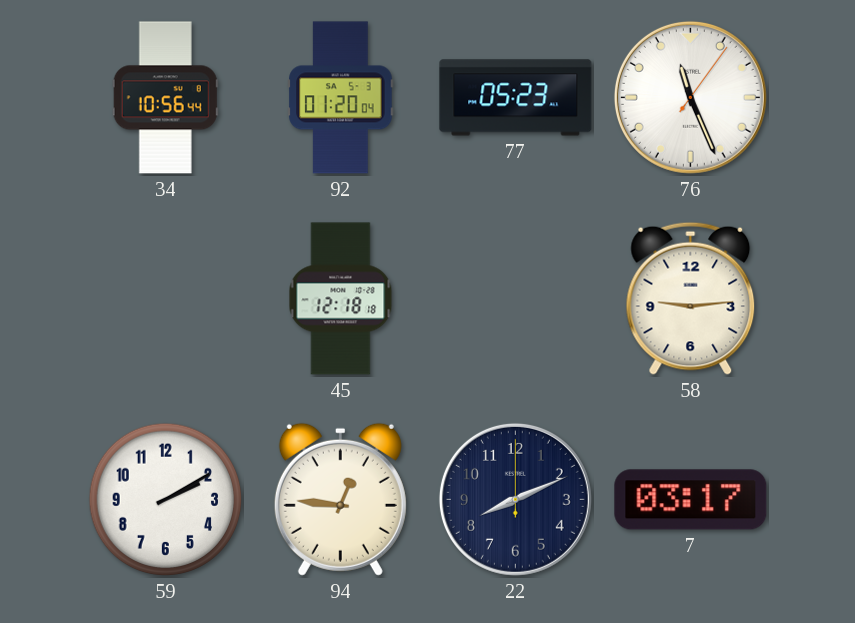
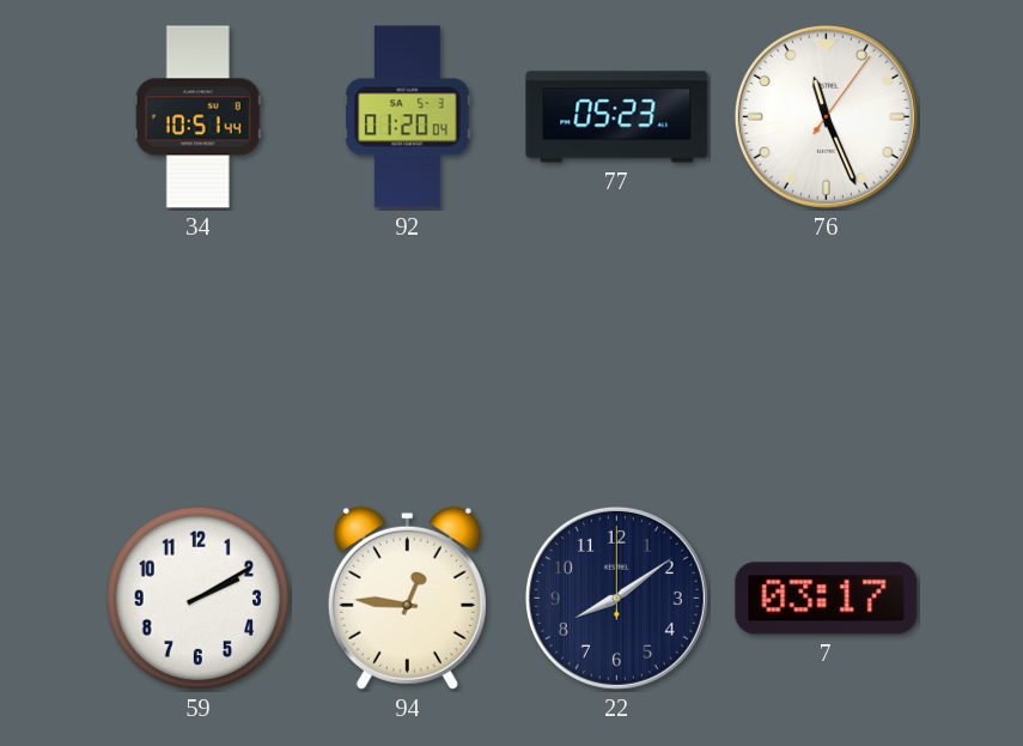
34: 10:56 -> 10:51
45: 12:18 -> none
58: 9:14 -> none
22: 8:11 -> 8:09
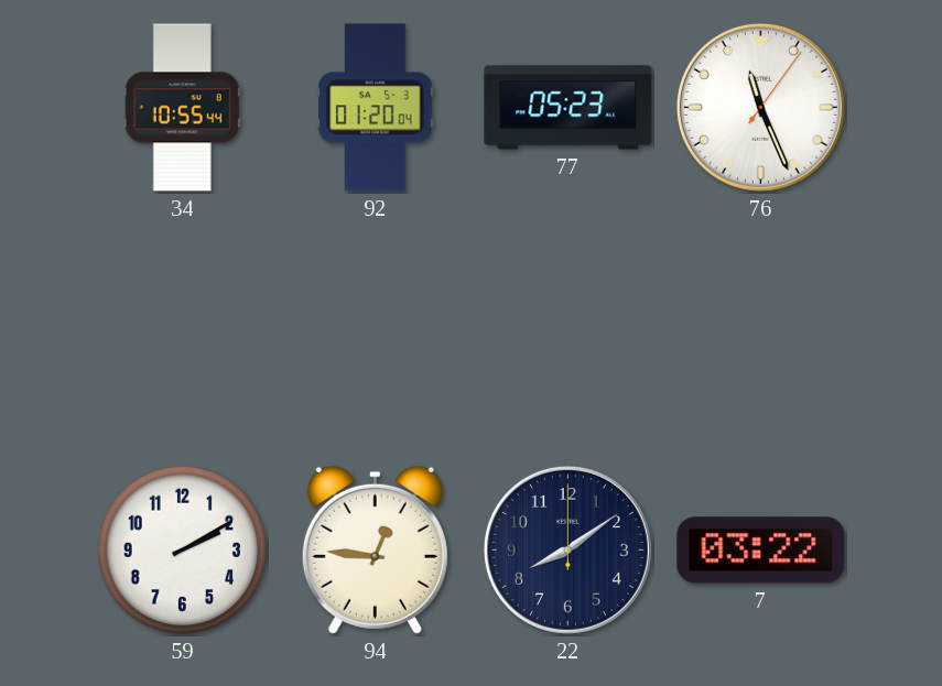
34: 10:51 -> 10:55
7: 03:17 -> 03:22
